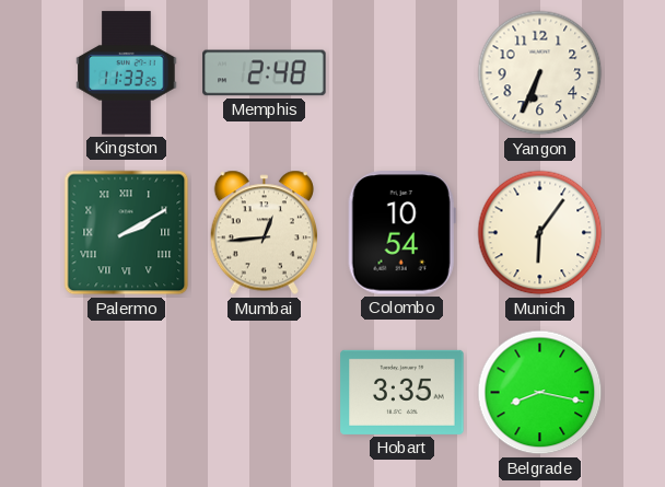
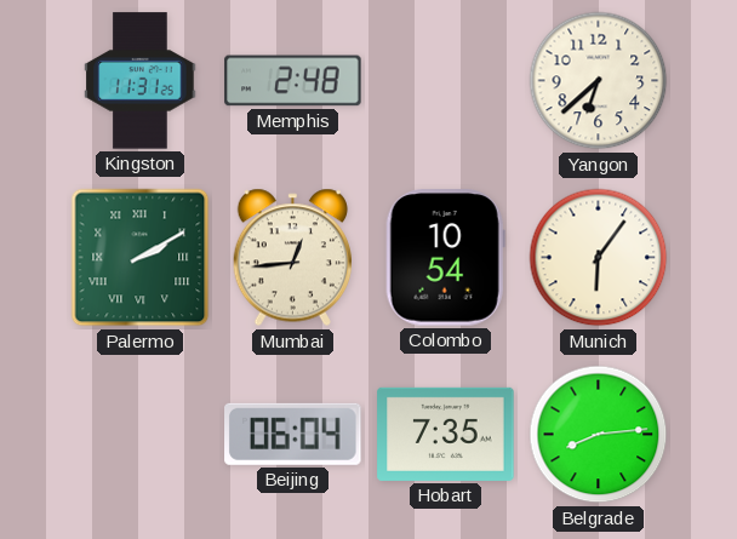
Kingston: 11:33 -> 11:31
Yangon: 6:34 -> 6:38
Beijing: none -> 06:04
Hobart: 3:35 -> 7:35
Belgrade: 8:17 -> 8:14
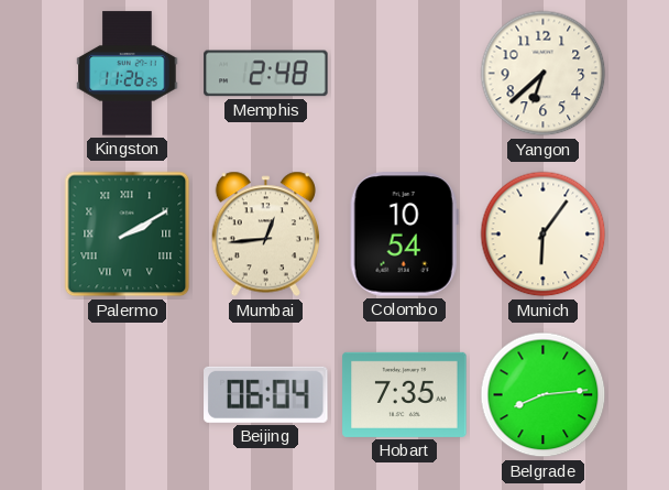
Kingston: 11:31 -> 11:26
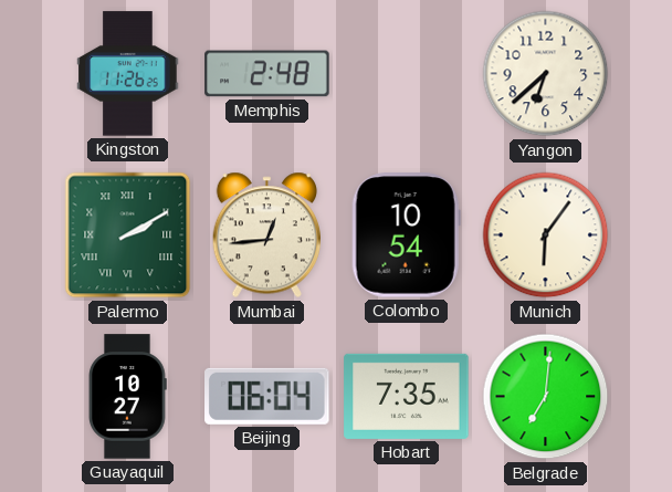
Guayaquil: none -> 10:27
Belgrade: 8:14 -> 7:01
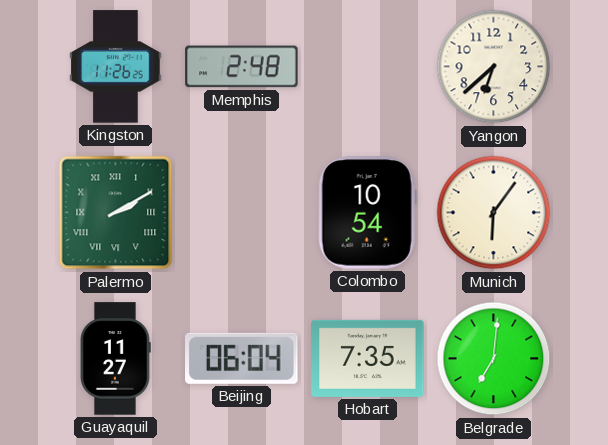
Mumbai: 12:44 -> none
Guayaquil: 10:27 -> 11:27
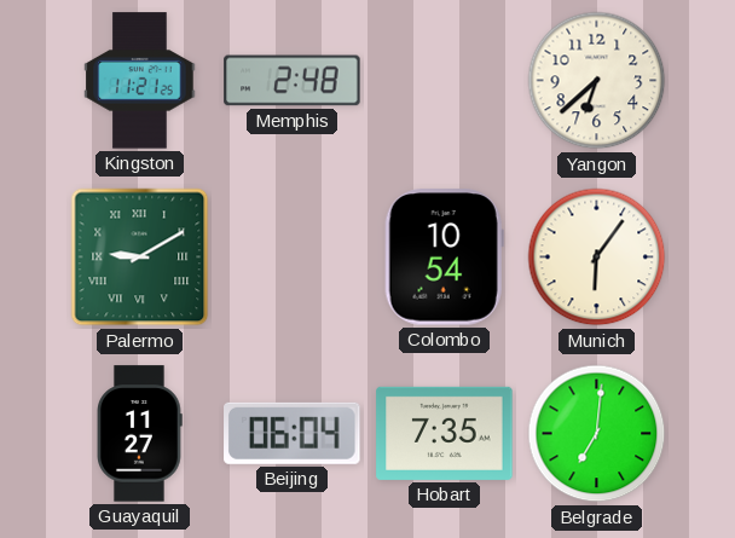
Kingston: 11:26 -> 11:21
Palermo: 2:10 -> 9:10
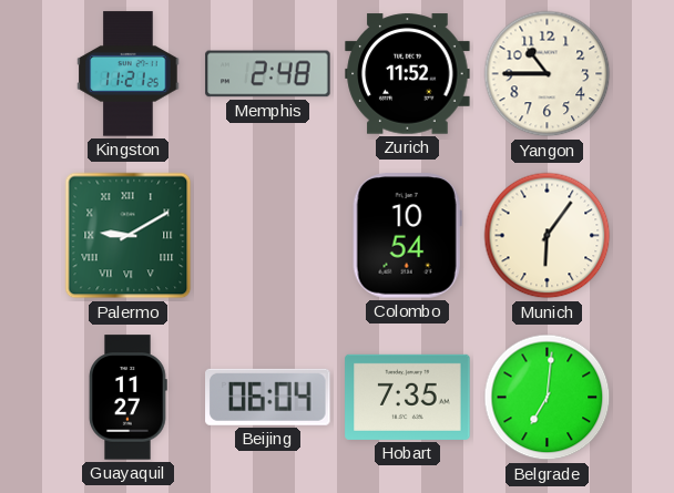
Zurich: none -> 11:52
Yangon: 6:38 -> 10:45
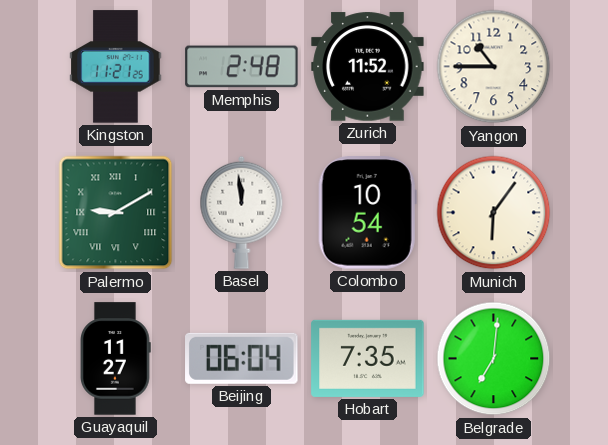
Basel: none -> 11:59
